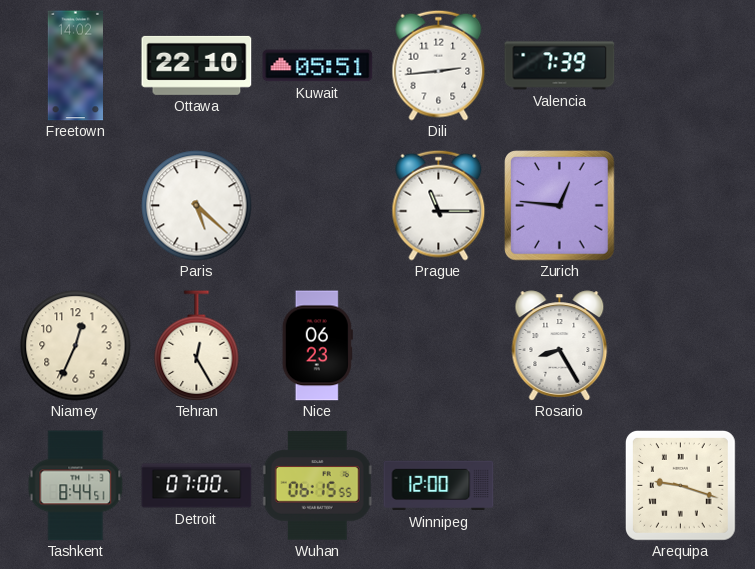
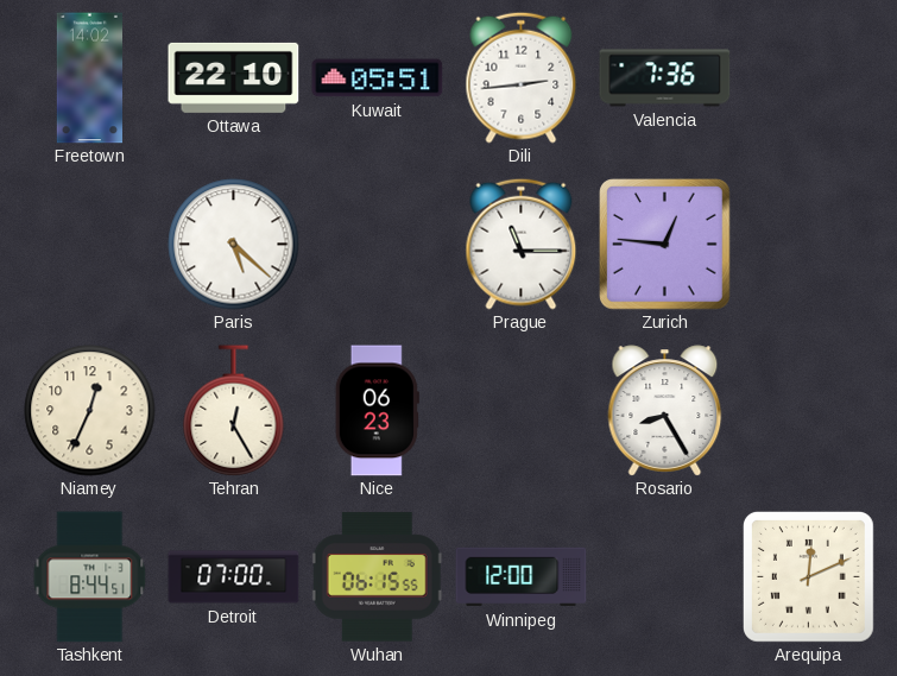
Valencia: 7:39 -> 7:36
Arequipa: 9:18 -> 12:11
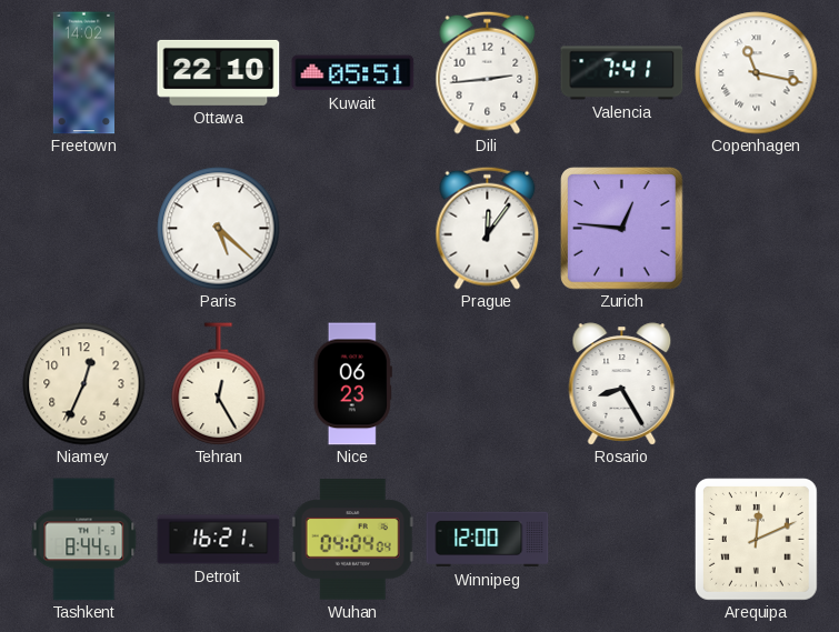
Valencia: 7:36 -> 7:41
Copenhagen: none -> 11:17
Prague: 11:15 -> 12:06
Detroit: 07:00 -> 16:21
Wuhan: 06:15 -> 04:04
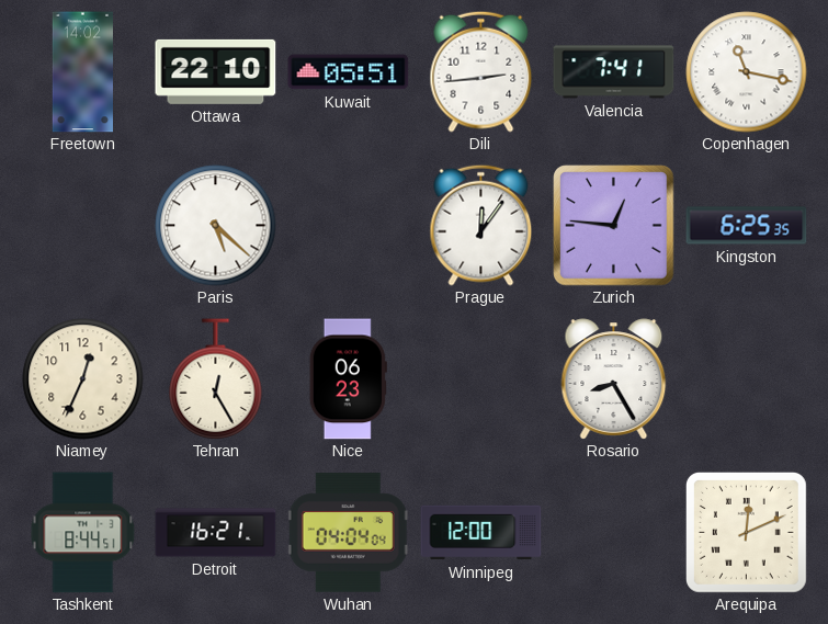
Kingston: none -> 6:25
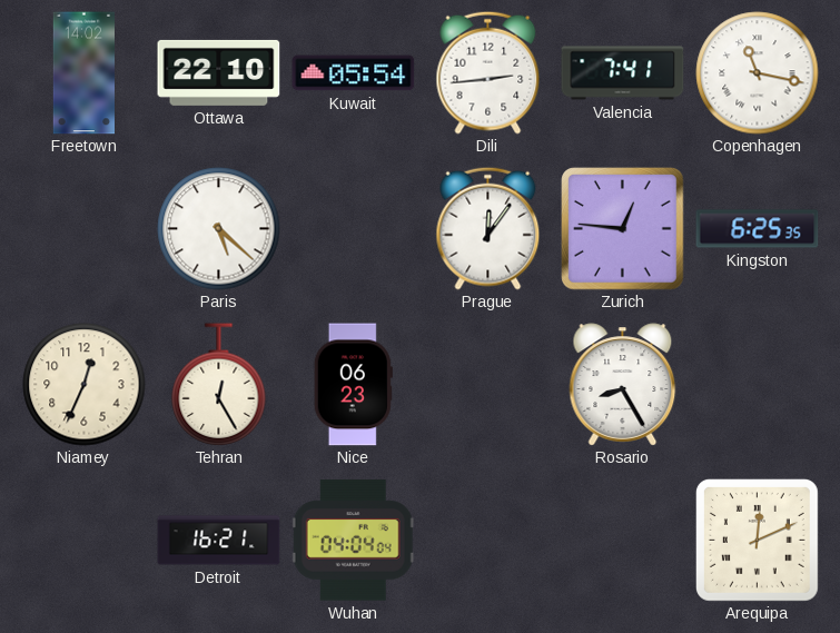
Kuwait: 05:51 -> 05:54
Tashkent: 8:44 -> none
Winnipeg: 12:00 -> none
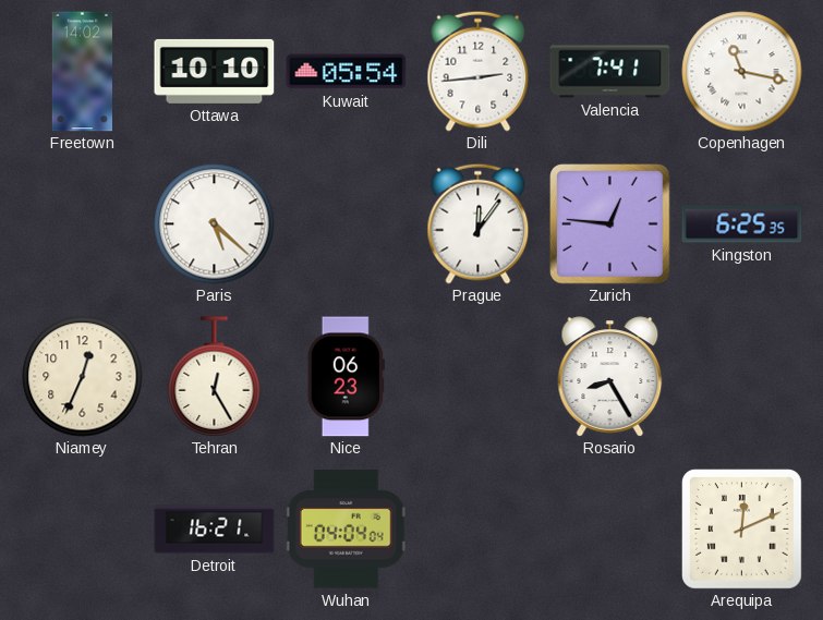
Ottawa: 22:10 -> 10:10
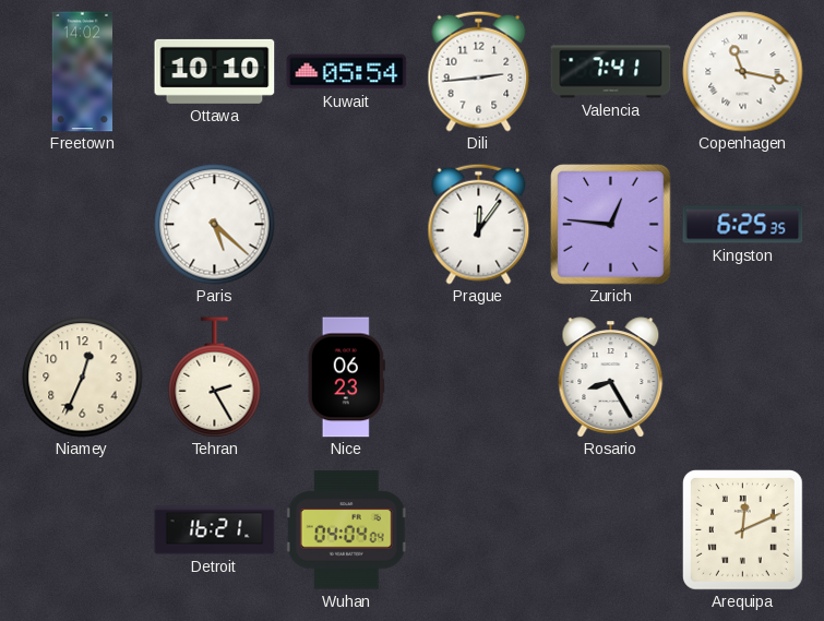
Tehran: 12:25 -> 2:25
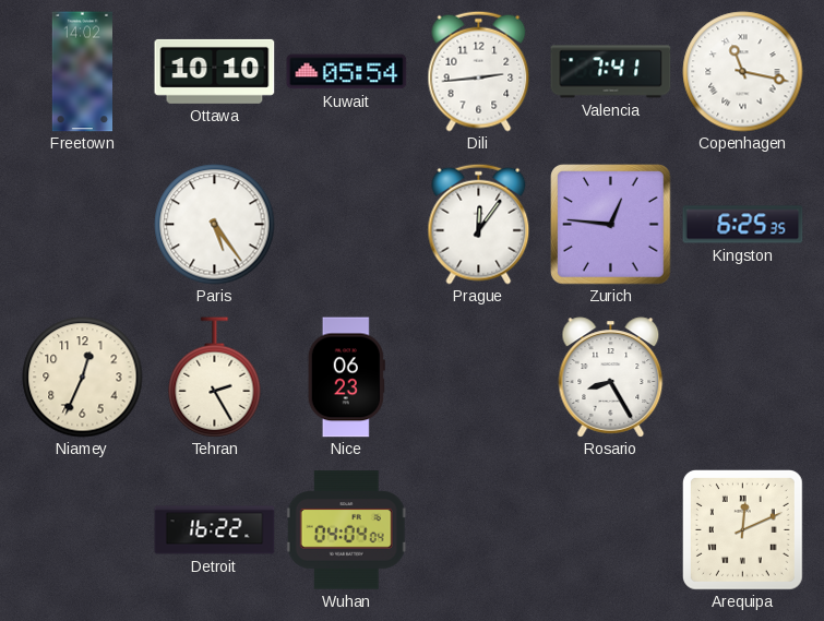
Paris: 5:22 -> 5:24
Detroit: 16:21 -> 16:22
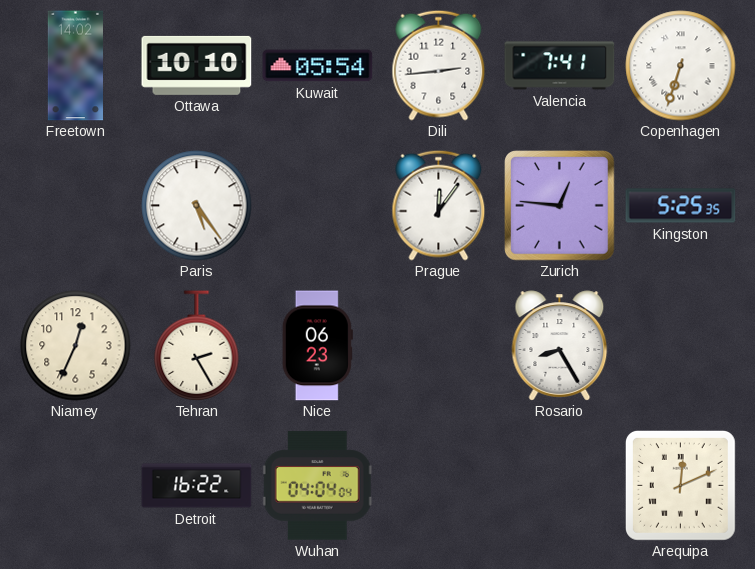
Copenhagen: 11:17 -> 6:33
Kingston: 6:25 -> 5:25
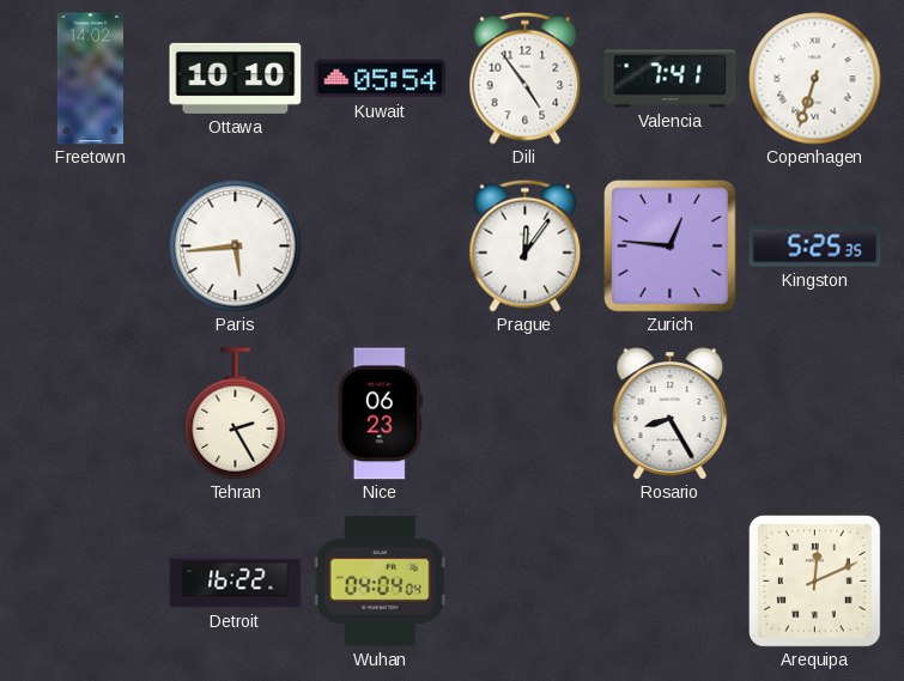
Dili: 2:44 -> 4:54
Paris: 5:24 -> 5:44
Niamey: 12:34 -> none
